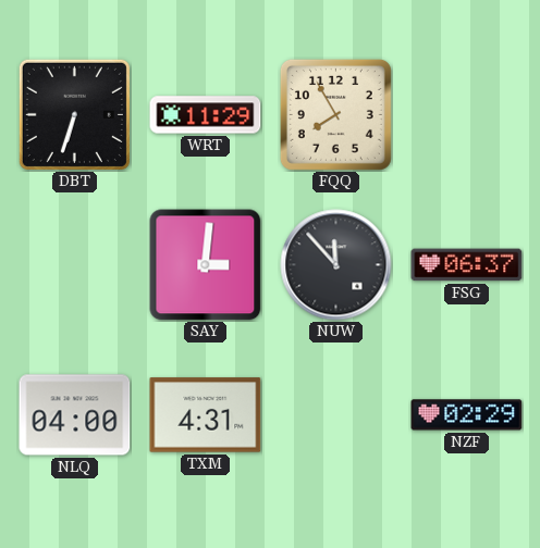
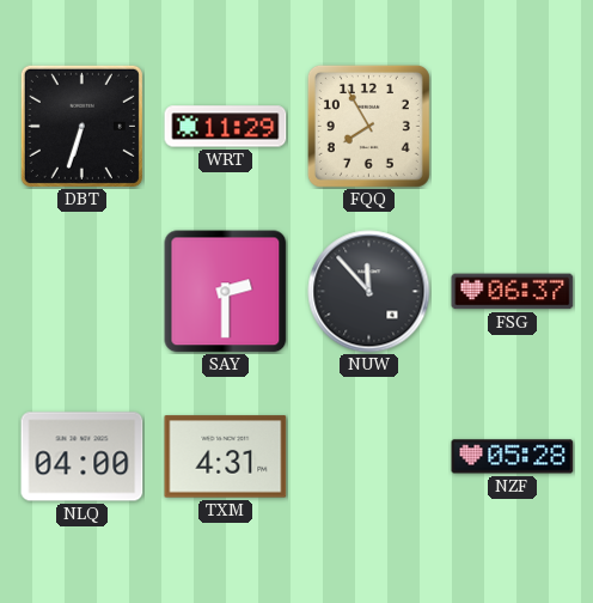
SAY: 3:01 -> 2:30
NZF: 02:29 -> 05:28
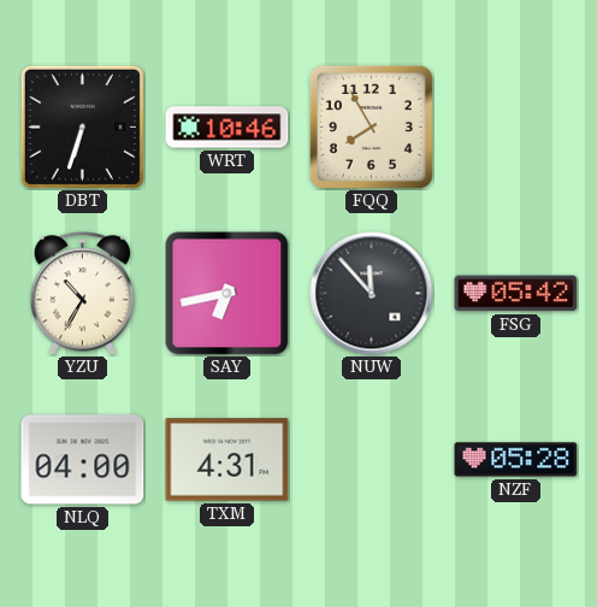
WRT: 11:29 -> 10:46
YZU: none -> 10:35
SAY: 2:30 -> 6:43
FSG: 06:37 -> 05:42
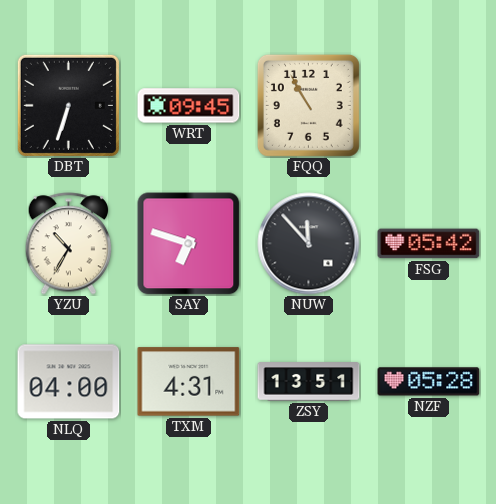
WRT: 10:46 -> 09:45
FQQ: 7:55 -> 10:55
SAY: 6:43 -> 6:48
ZSY: none -> 13:51
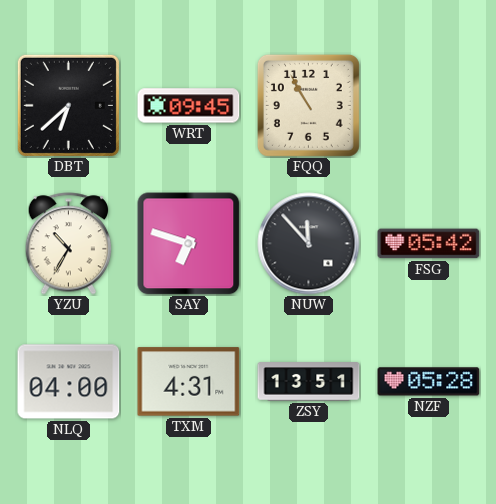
DBT: 6:33 -> 6:38
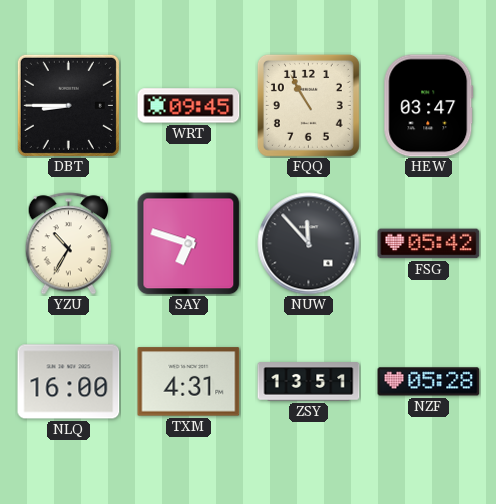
DBT: 6:38 -> 8:45
HEW: none -> 03:47
NLQ: 04:00 -> 16:00
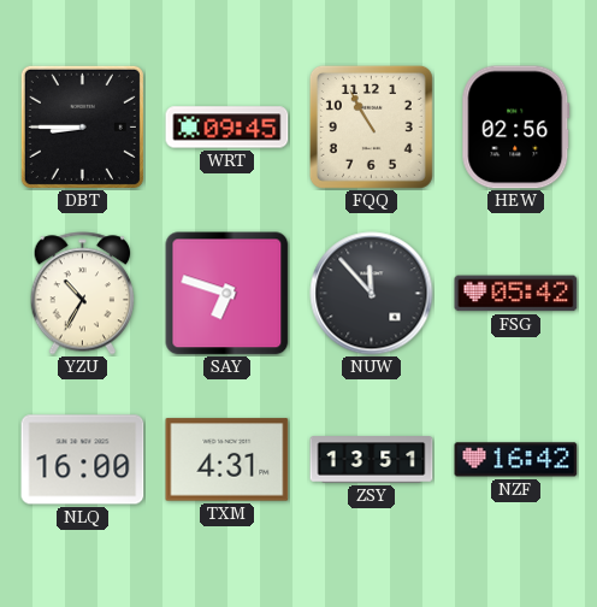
HEW: 03:47 -> 02:56
NZF: 05:28 -> 16:42
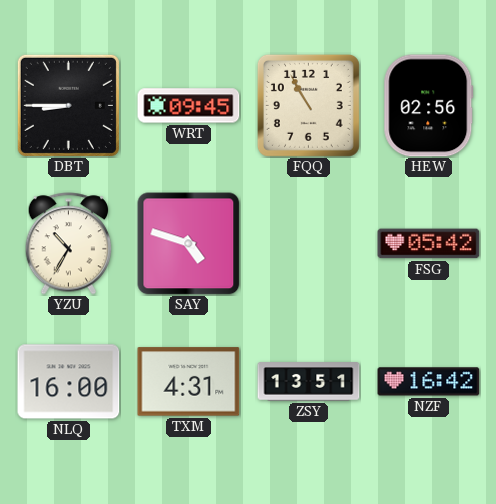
SAY: 6:48 -> 4:48
NUW: 11:53 -> none
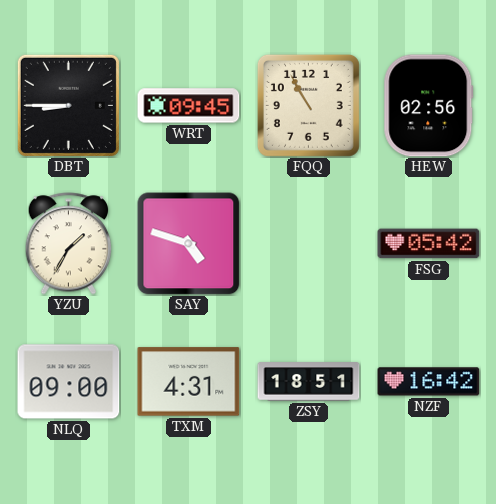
YZU: 10:35 -> 1:35
NLQ: 16:00 -> 09:00
ZSY: 13:51 -> 18:51
